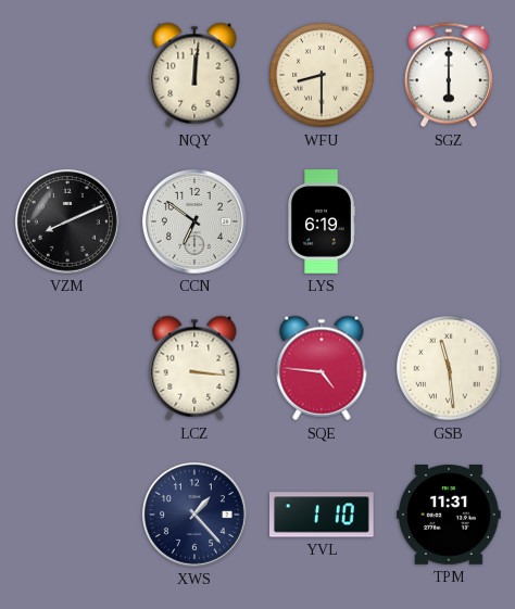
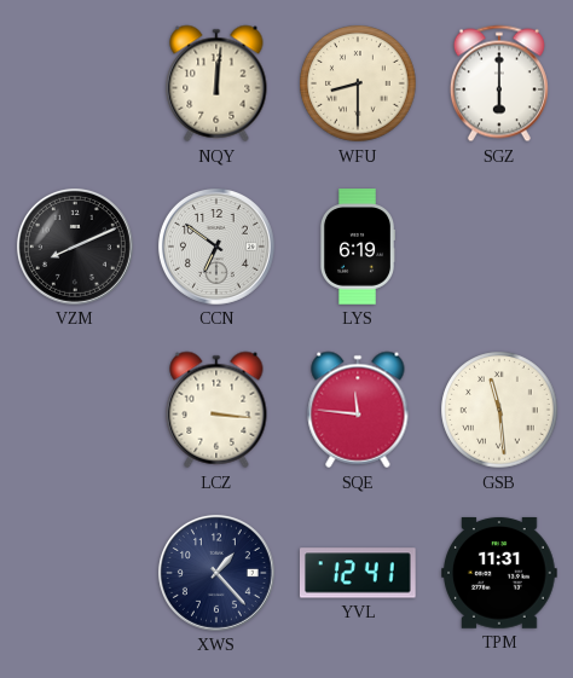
SQE: 4:46 -> 11:46
YVL: 1:10 -> 12:41
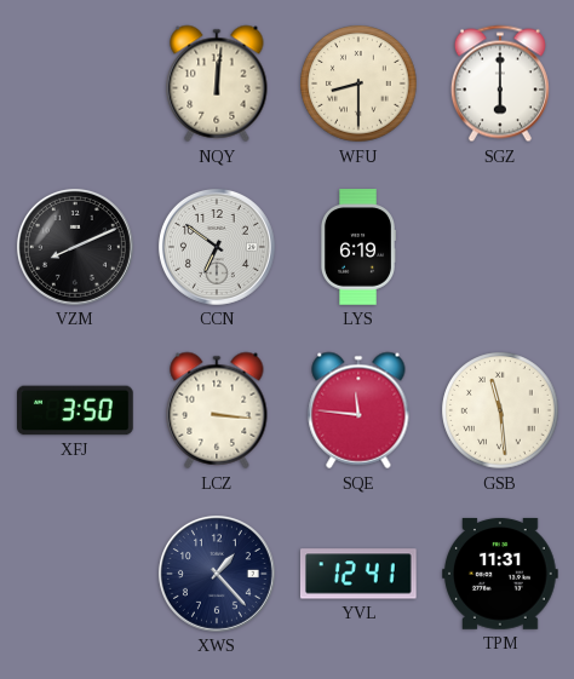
XFJ: none -> 3:50
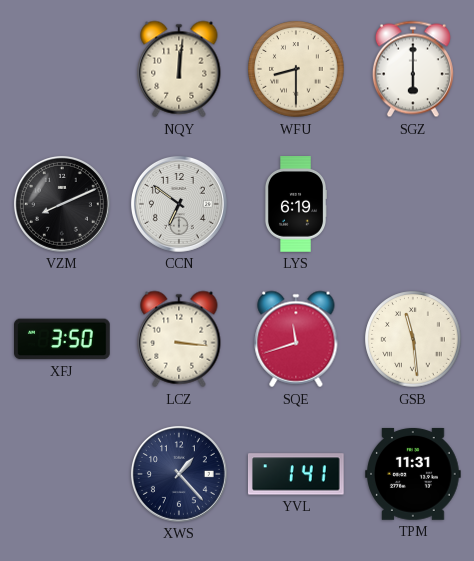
SQE: 11:46 -> 11:42
YVL: 12:41 -> 1:41
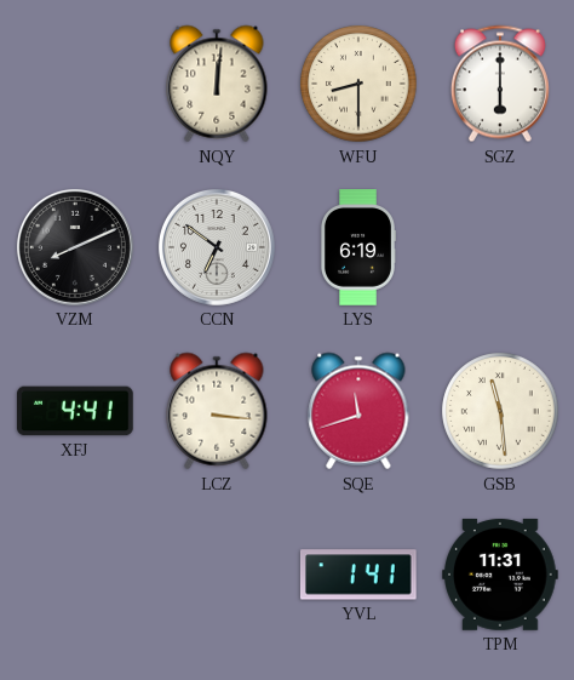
XFJ: 3:50 -> 4:41
XWS: 1:23 -> none
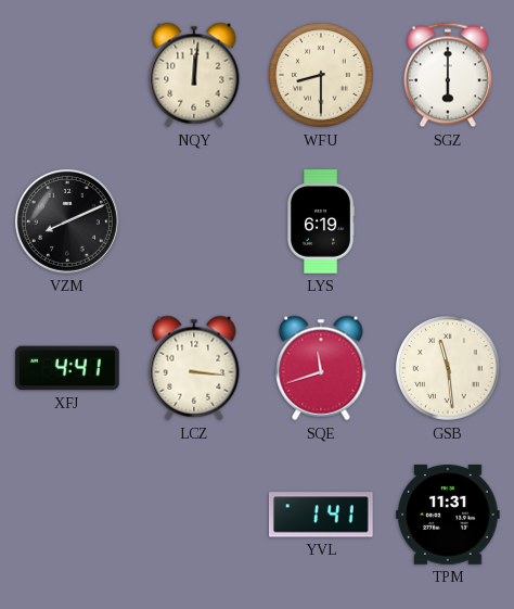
CCN: 6:51 -> none
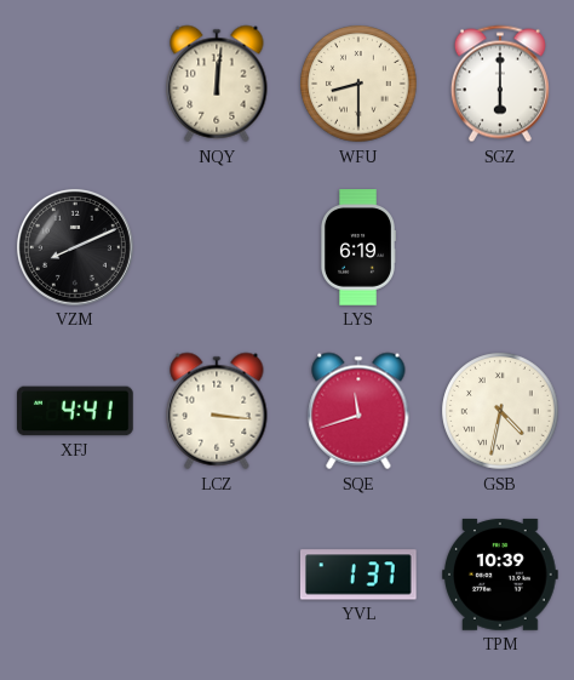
GSB: 11:29 -> 4:32
YVL: 1:41 -> 1:37
TPM: 11:31 -> 10:39
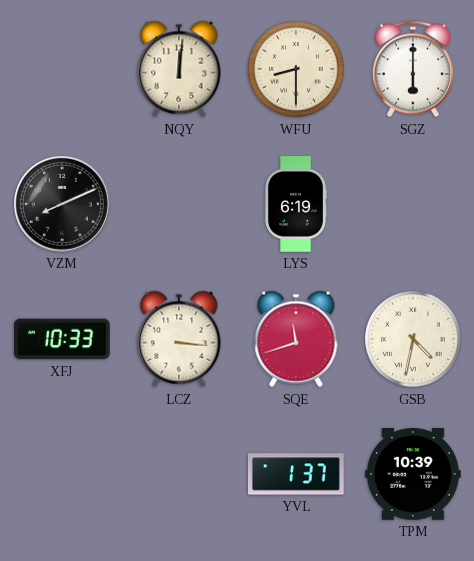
XFJ: 4:41 -> 10:33
